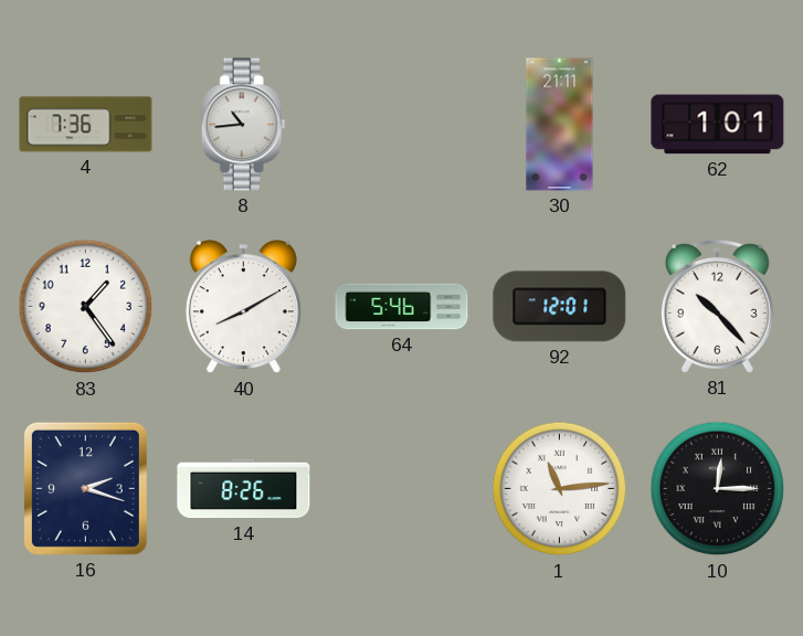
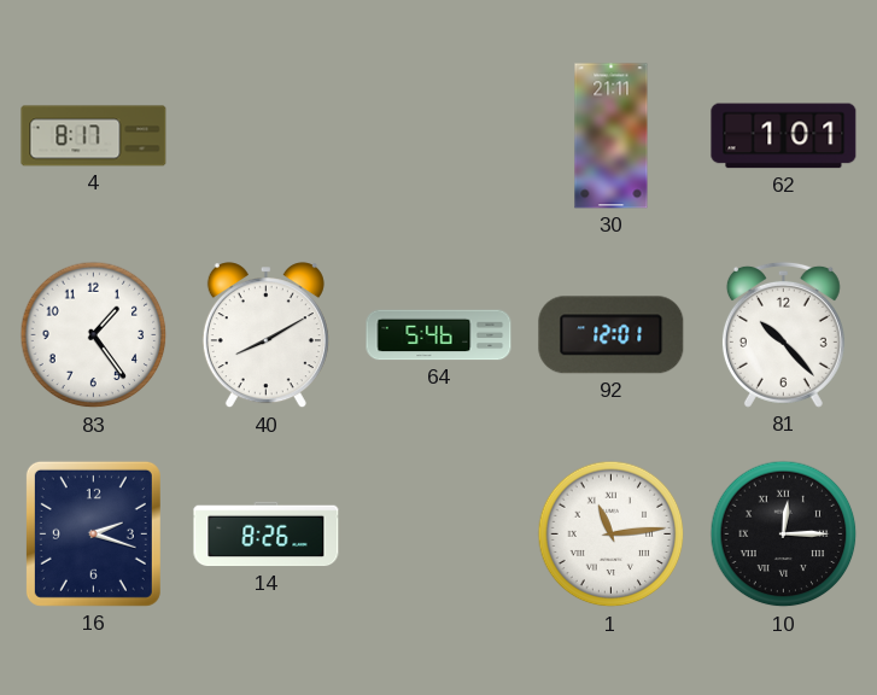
4: 7:36 -> 8:17
8: 10:44 -> none
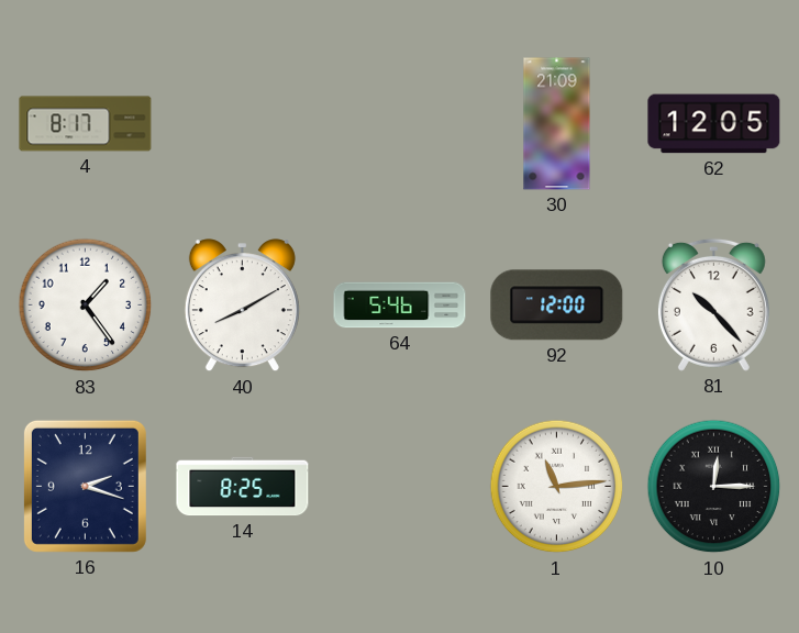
30: 21:11 -> 21:09
62: 1:01 -> 12:05
92: 12:01 -> 12:00
14: 8:26 -> 8:25
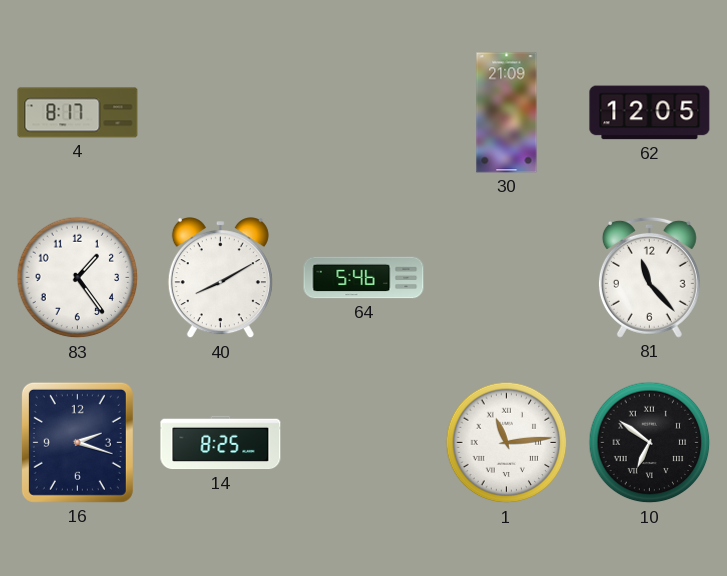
92: 12:00 -> none
81: 10:23 -> 11:23
10: 12:15 -> 6:51
